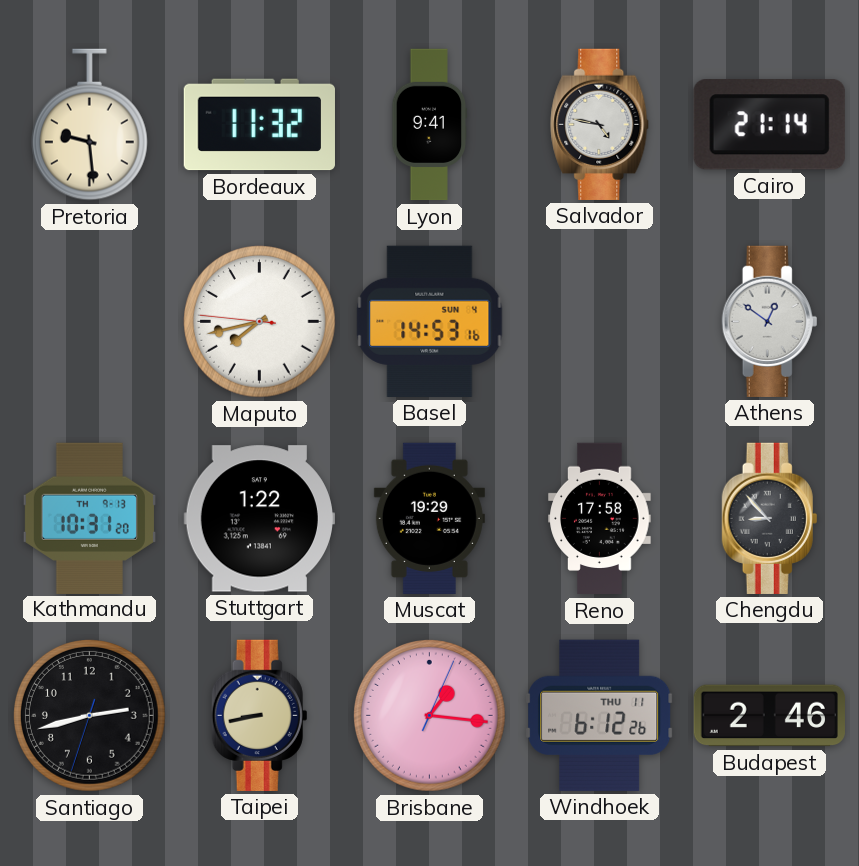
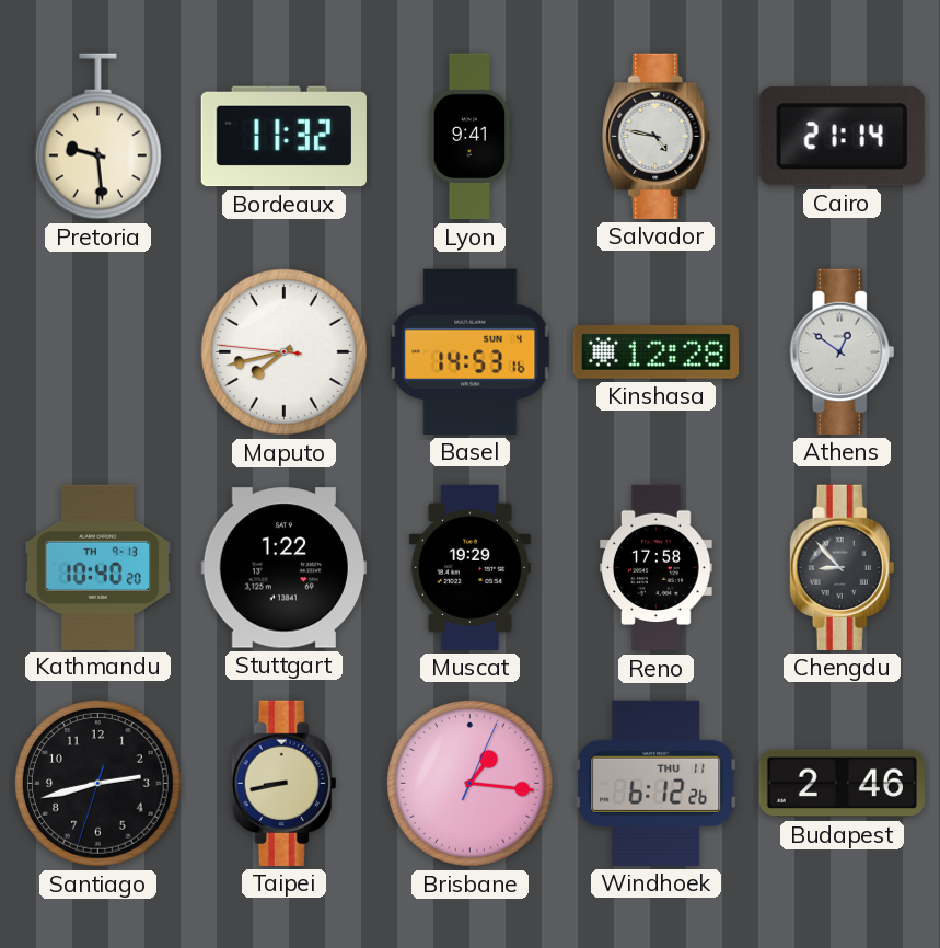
Kinshasa: none -> 12:28
Kathmandu: 10:31 -> 10:40
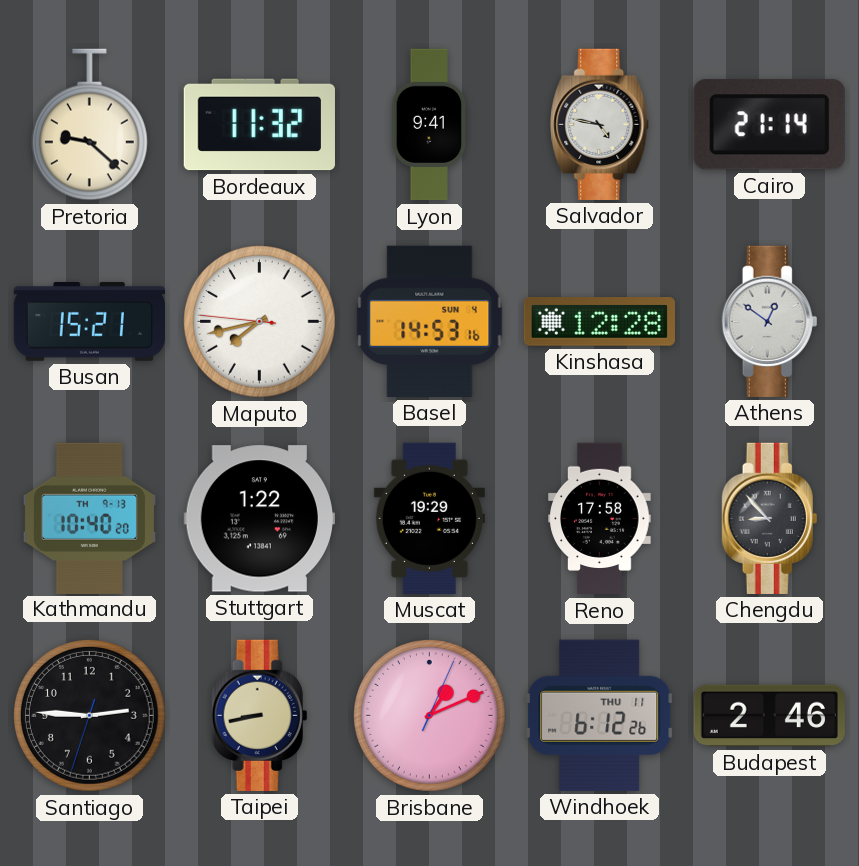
Pretoria: 9:29 -> 9:22
Busan: none -> 15:21
Santiago: 2:42 -> 2:45
Brisbane: 1:16 -> 1:11
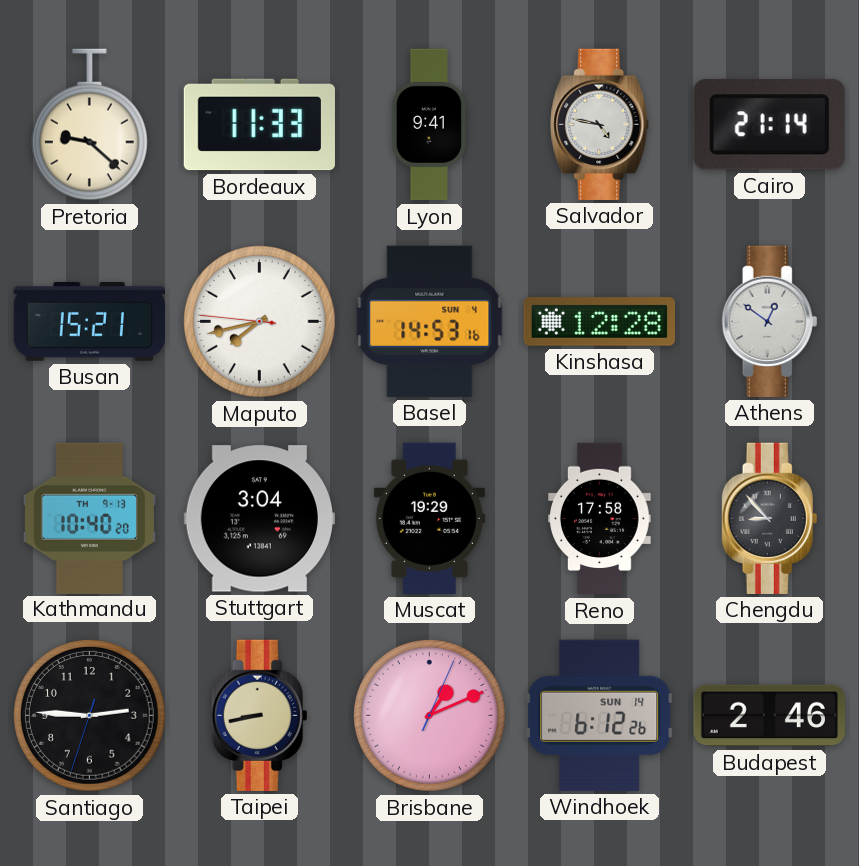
Bordeaux: 11:32 -> 11:33
Stuttgart: 1:22 -> 3:04
Windhoek date: THU 11 -> SUN 14
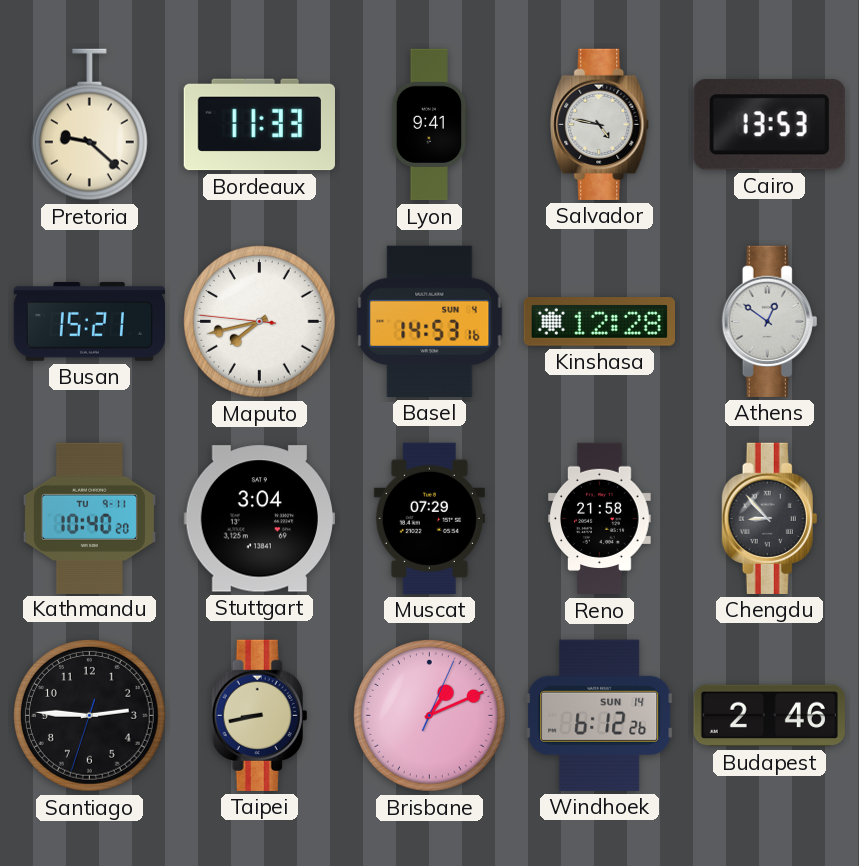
Cairo: 21:14 -> 13:53
Kathmandu date: TH 9-13 -> TU 9-11
Muscat: 19:29 -> 07:29
Reno: 17:58 -> 21:58
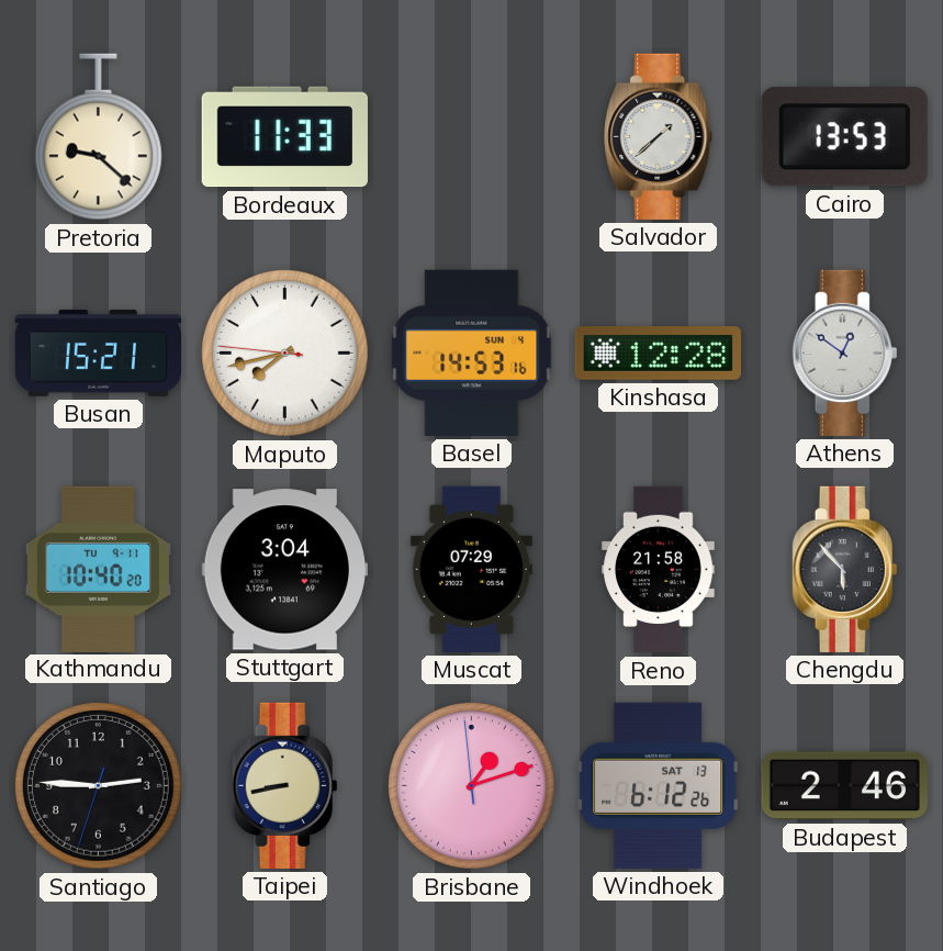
Lyon: 9:41 -> none
Salvador: 4:47 -> 1:38
Chengdu: 8:53 -> 5:53
Brisbane: 1:11:04 -> 1:11:59
Windhoek date: SUN 14 -> SAT 13
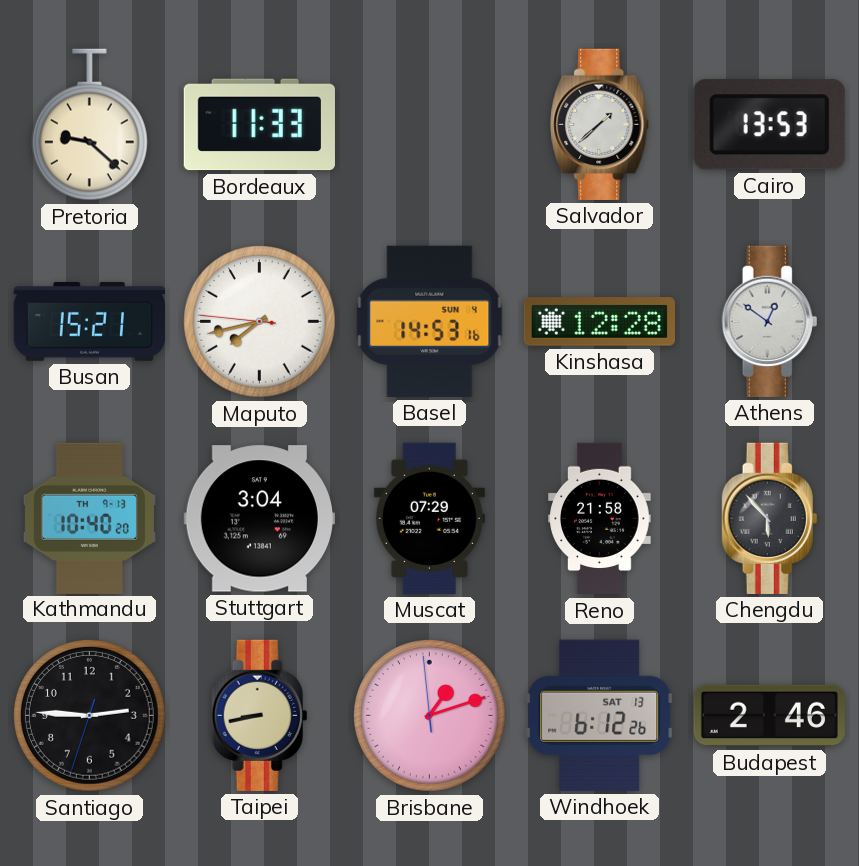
Kathmandu date: TU 9-11 -> TH 9-13
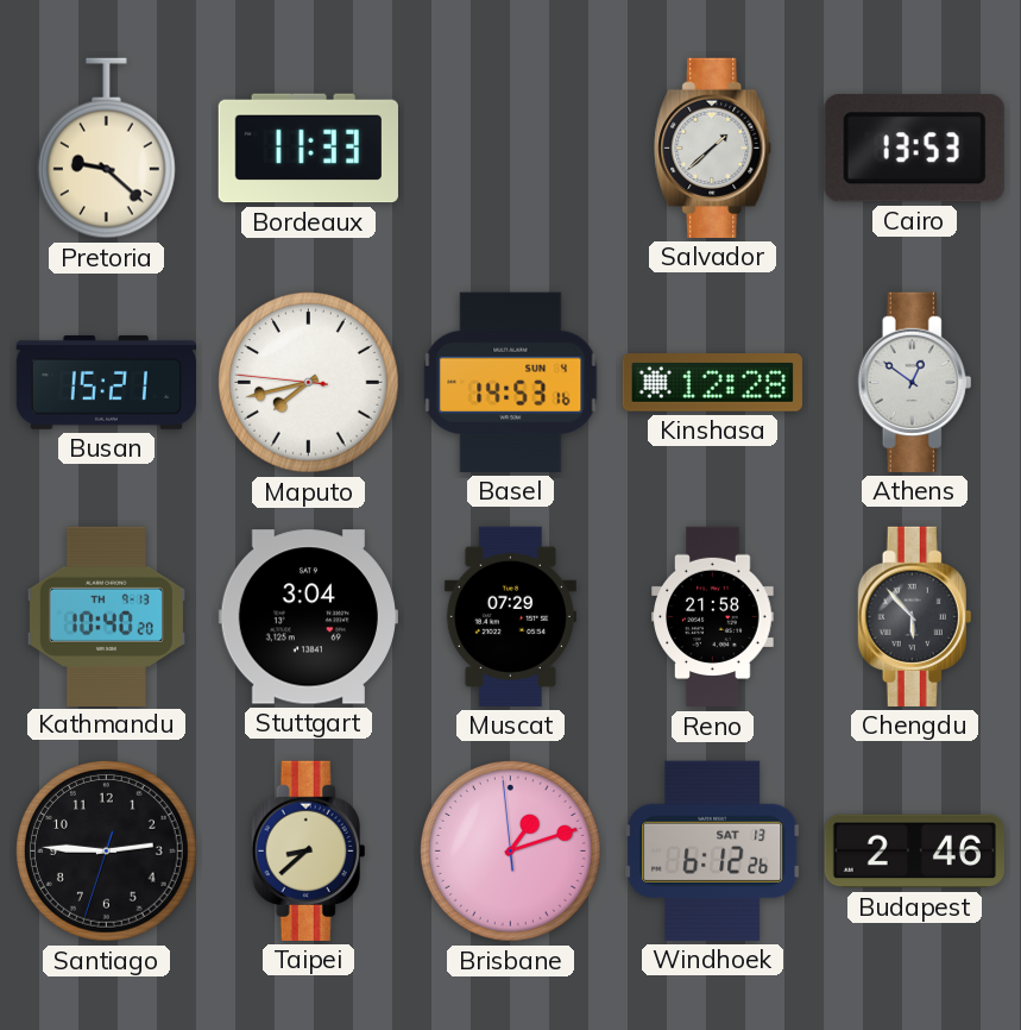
Taipei: 8:43 -> 8:38
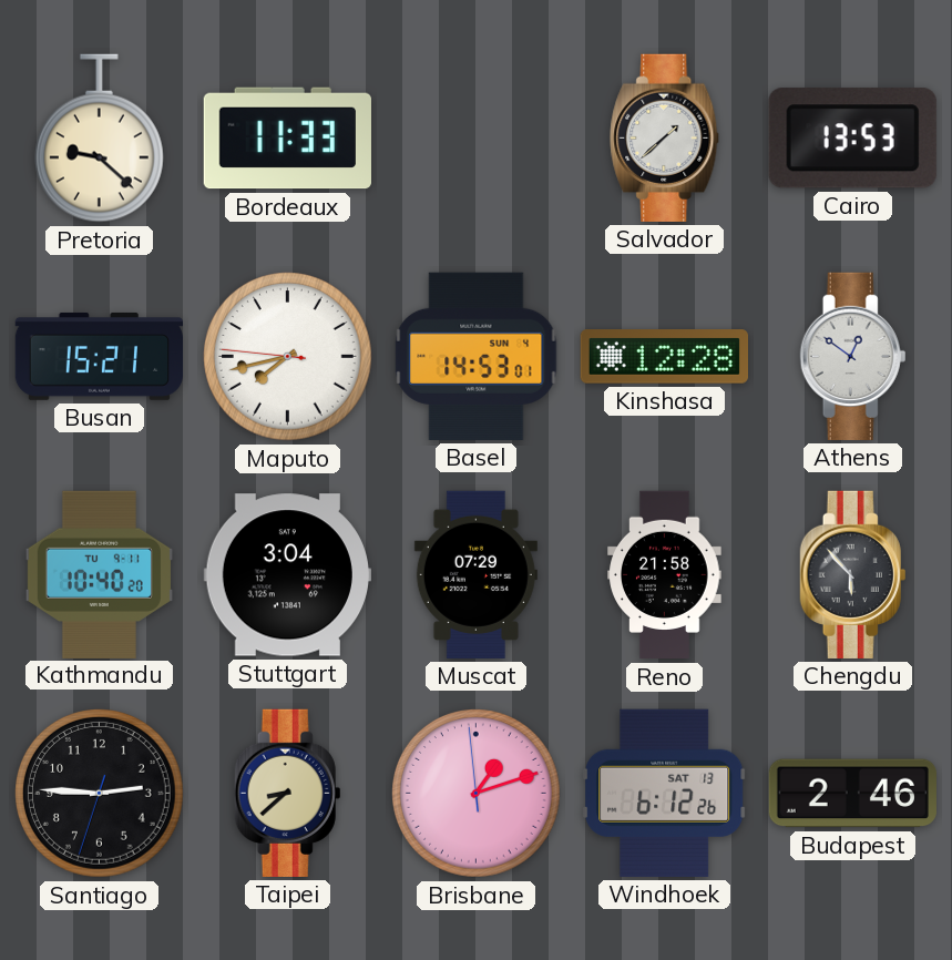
Basel: 14:53:16 -> 14:53:01
Kathmandu date: TH 9-13 -> TU 9-11
